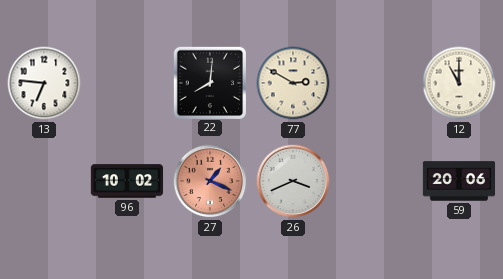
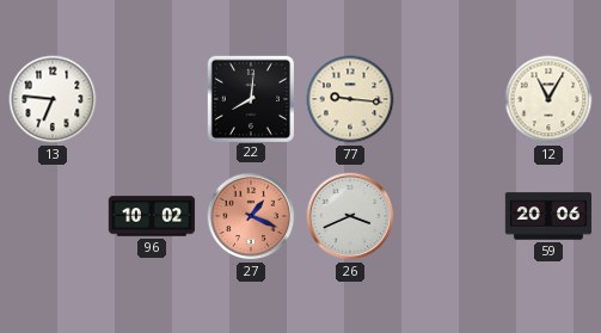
77: 2:50 -> 9:16
12: 11:00 -> 11:05
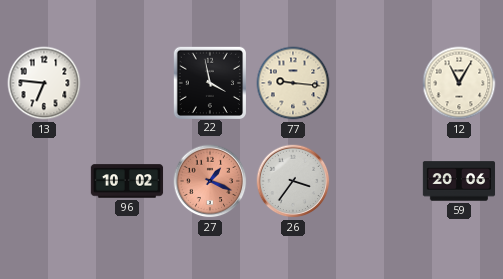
22: 8:01 -> 3:58
26: 3:41 -> 3:36
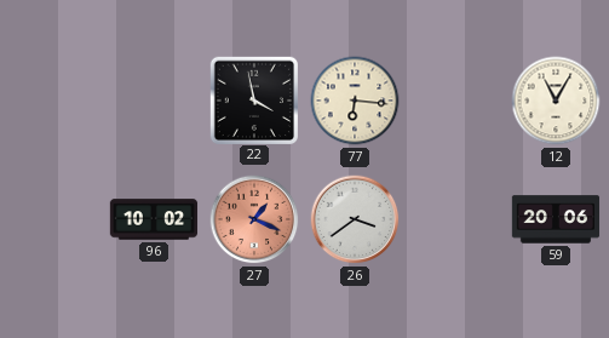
13: 6:46 -> none
77: 9:16 -> 6:16
26: 3:36 -> 3:39
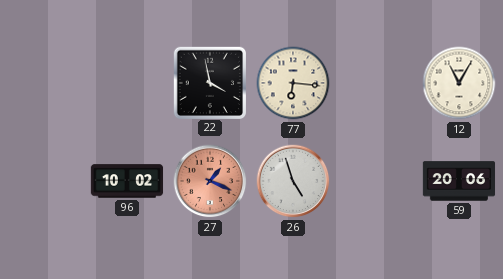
26: 3:39 -> 4:57
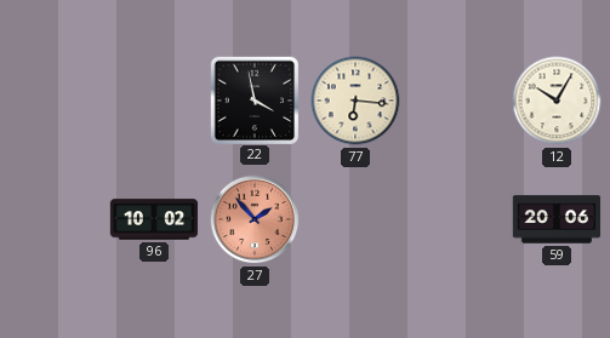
12: 11:05 -> 10:05
27: 1:19 -> 1:53
26: 4:57 -> none
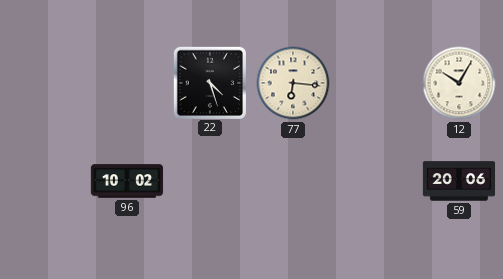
22: 3:58 -> 4:27
27: 1:53 -> none
